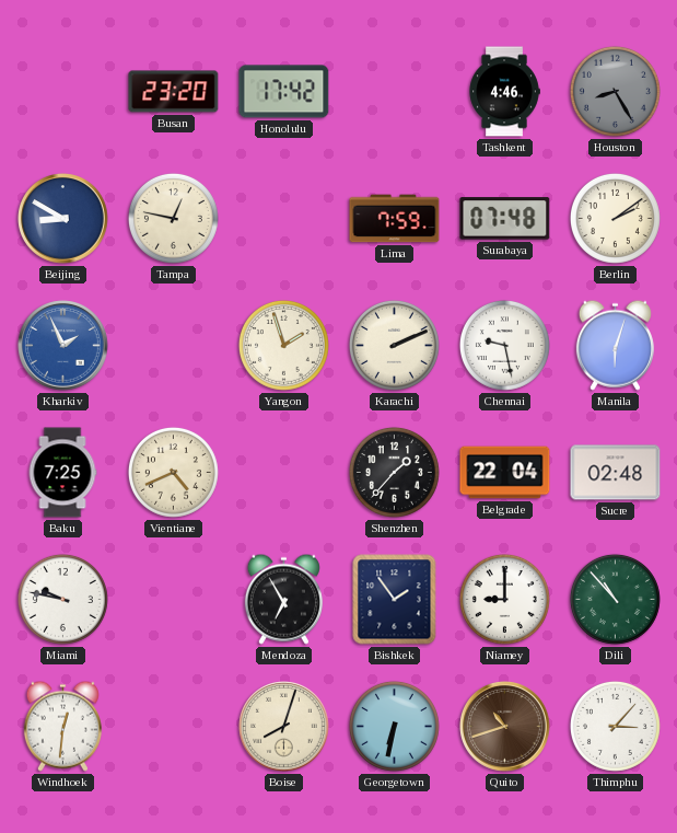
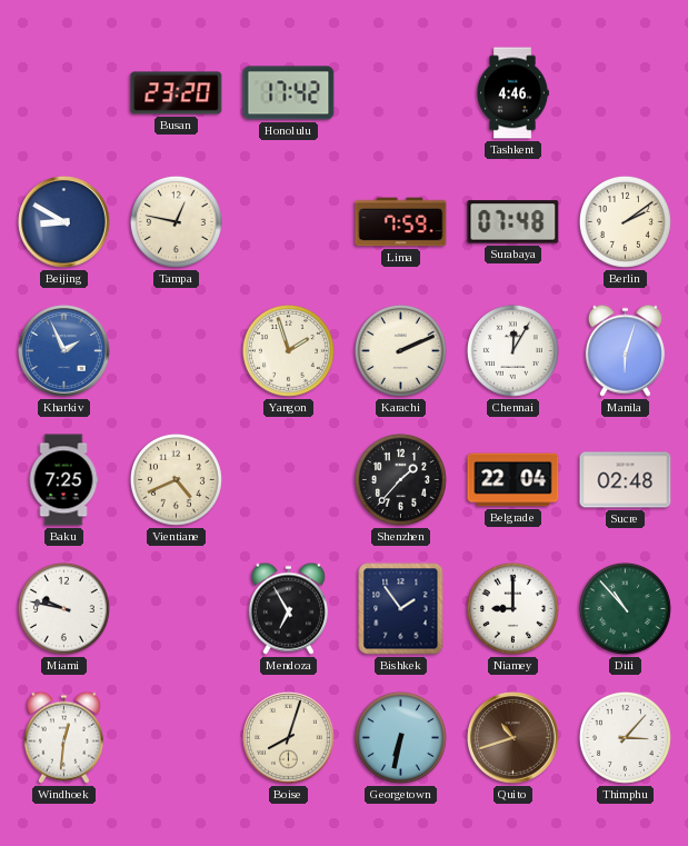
Houston: 8:25 -> none
Chennai: 9:28 -> 12:05
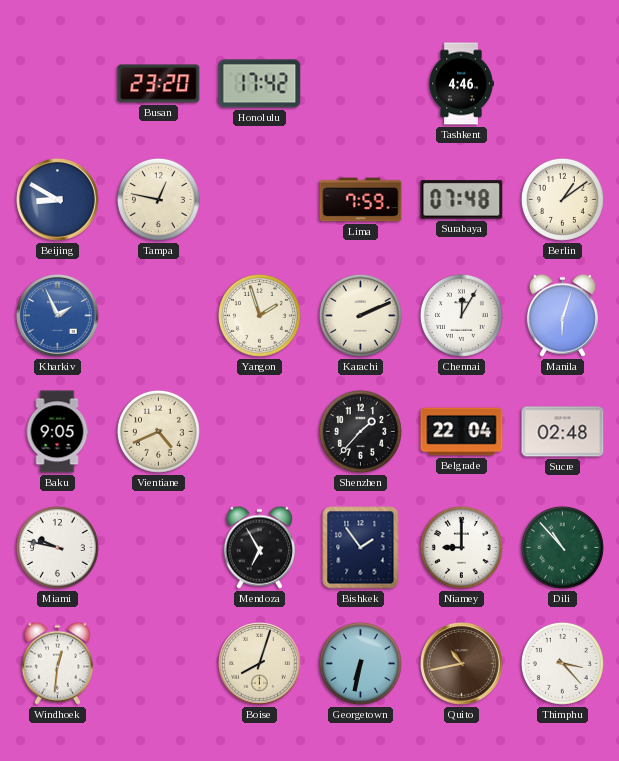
Berlin: 2:09 -> 1:09
Baku: 7:25 -> 9:05
Quito: 10:42 -> 10:43
Thimphu: 3:07 -> 3:23
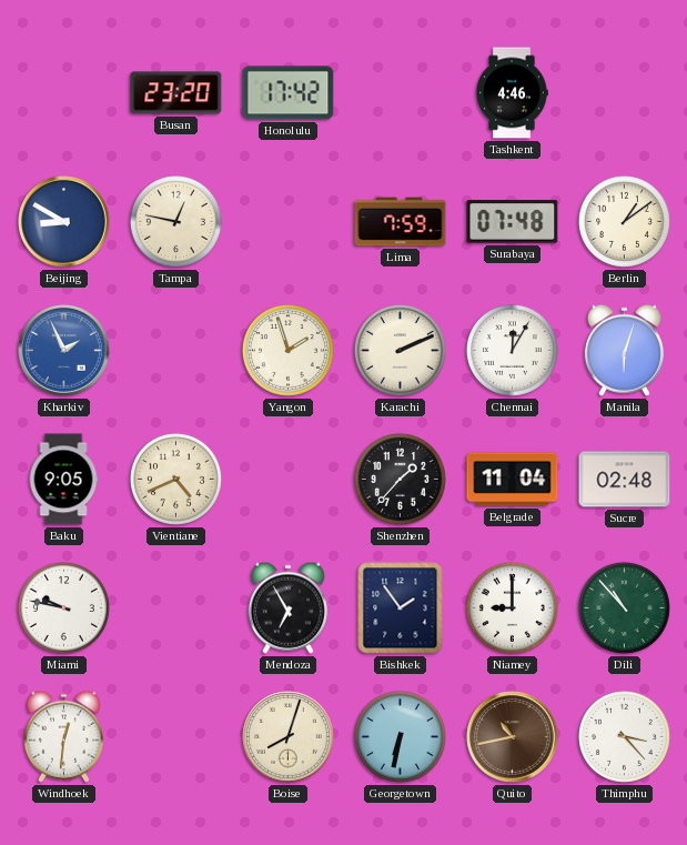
Belgrade: 22:04 -> 11:04
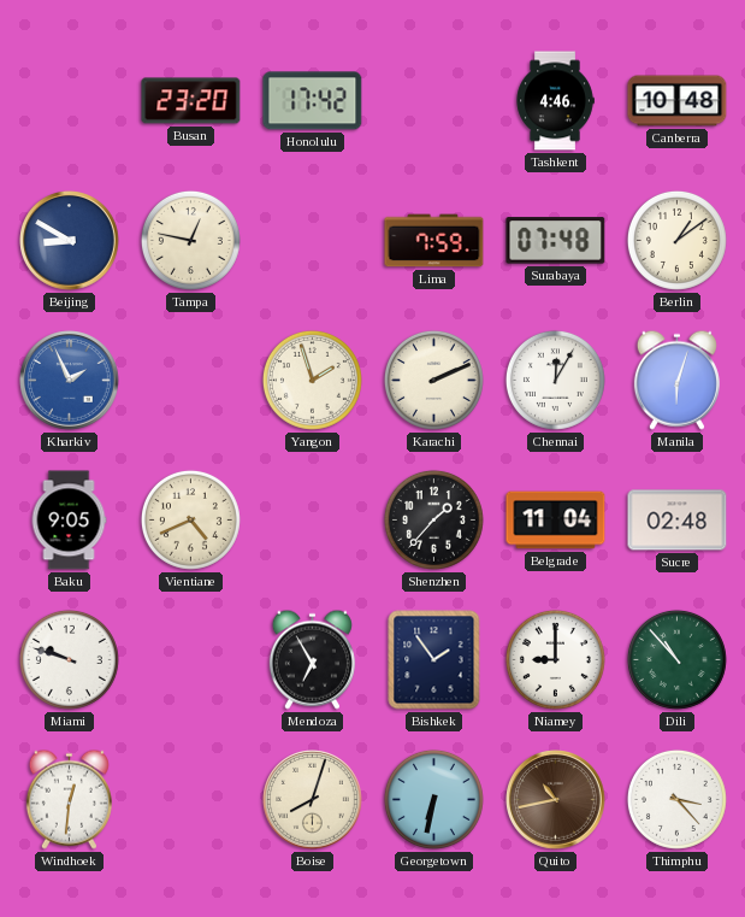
Canberra: none -> 10:48
Miami: 9:47 -> 9:48
